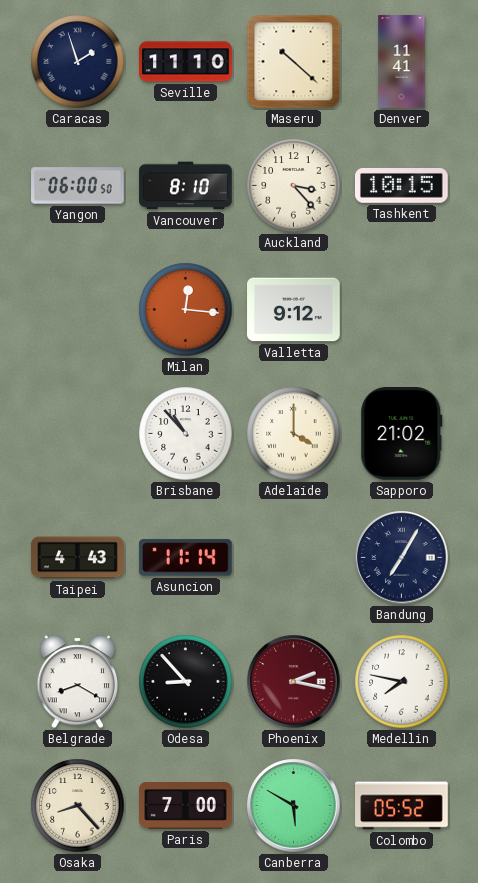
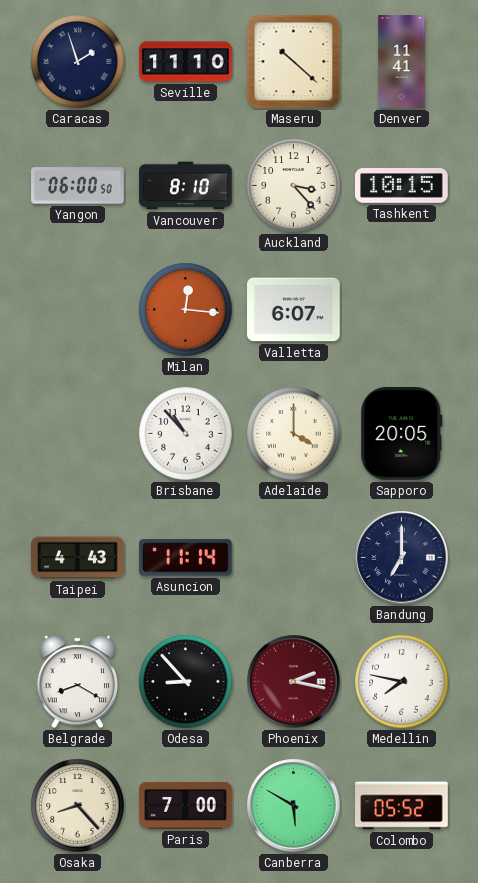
Valletta: 9:12 -> 6:07
Sapporo: 21:02 -> 20:05
Bandung: 7:05 -> 7:00
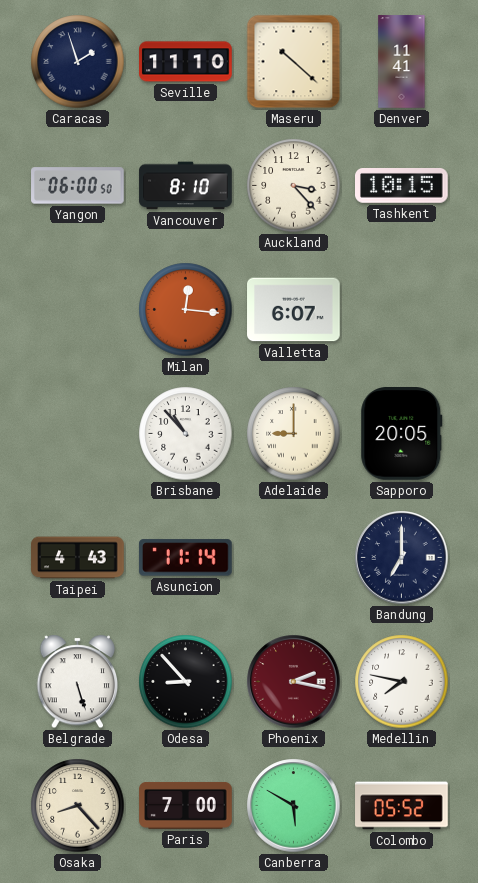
Adelaide: 4:00 -> 9:00
Belgrade: 8:20 -> 5:27
